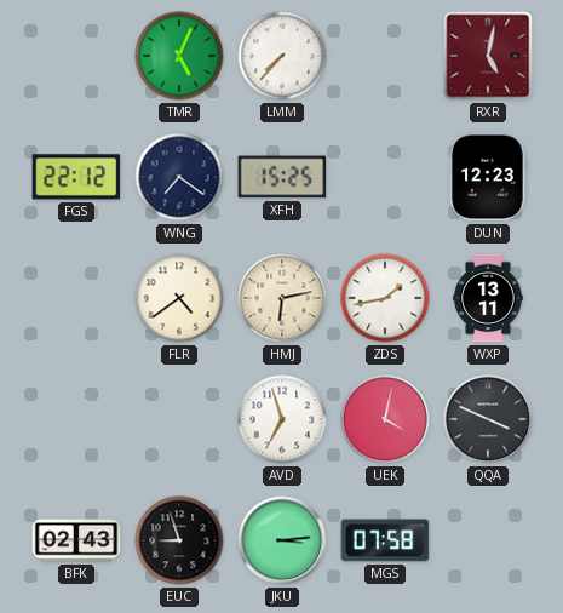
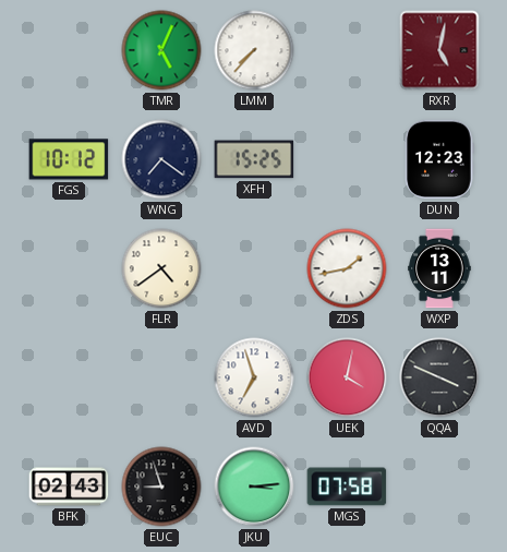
FGS: 22:12 -> 10:12
HMJ: 6:13 -> none
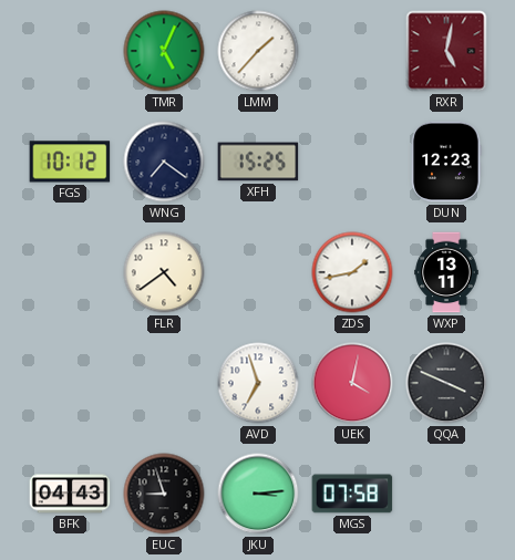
LMM: 7:37 -> 1:37
BFK: 02:43 -> 04:43
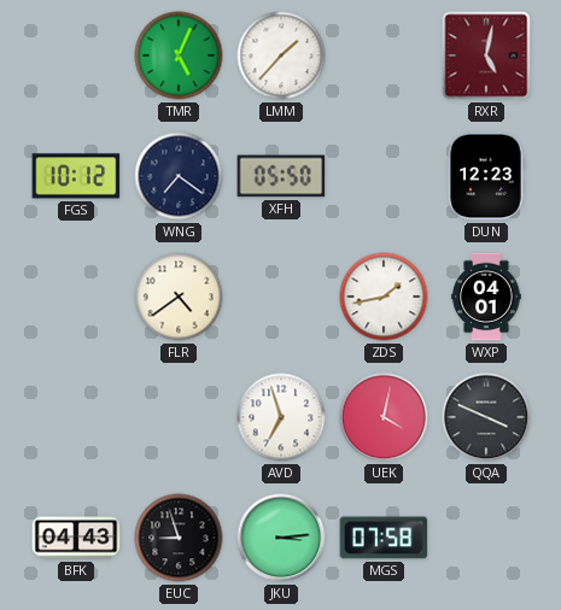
XFH: 15:25 -> 05:50
WXP: 13:11 -> 04:01
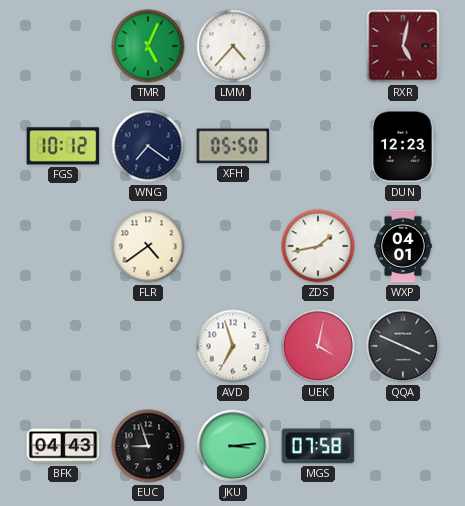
LMM: 1:37 -> 4:37
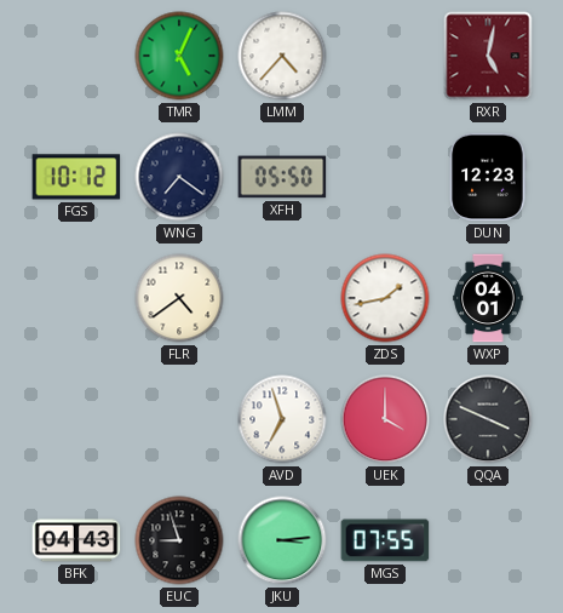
UEK: 4:02 -> 4:00
MGS: 07:58 -> 07:55
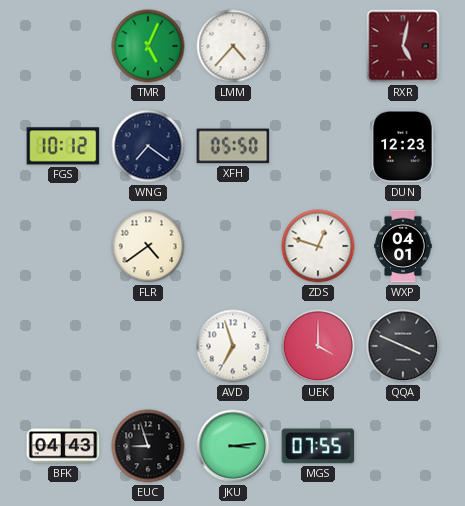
ZDS: 1:43 -> 12:48
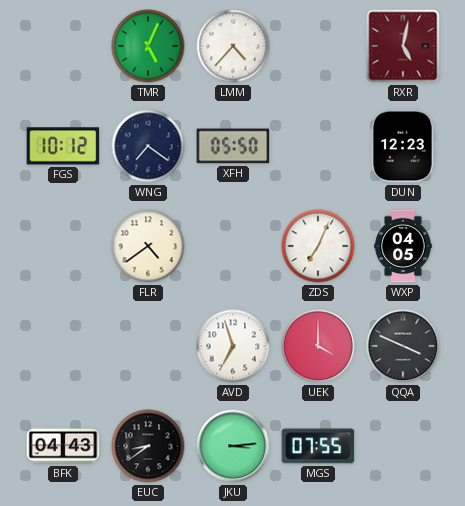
ZDS: 12:48 -> 7:04
WXP: 04:01 -> 04:05
EUC: 8:57 -> 8:39
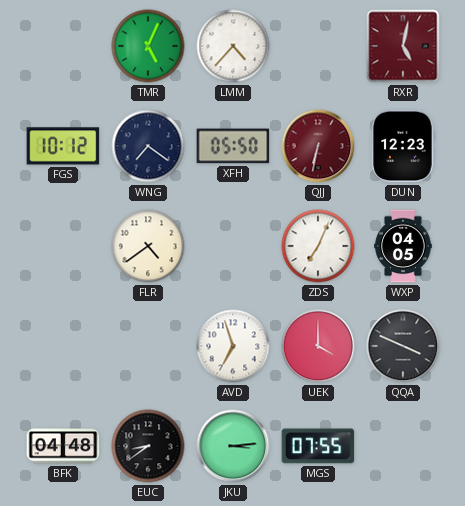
QJJ: none -> 6:32
BFK: 04:43 -> 04:48
